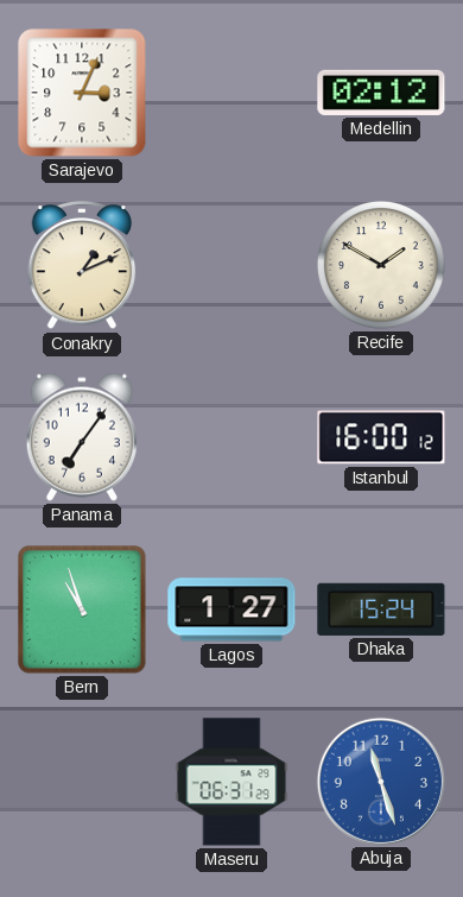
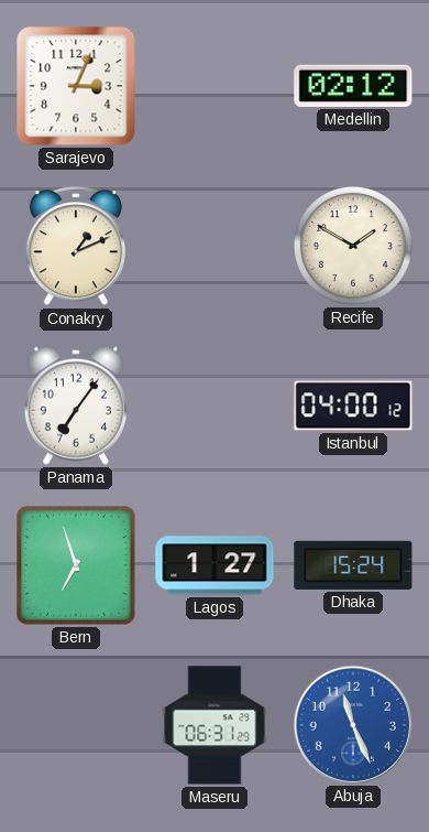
Istanbul: 16:00 -> 04:00
Bern: 10:57 -> 6:57
Abuja: 11:27 -> 11:26
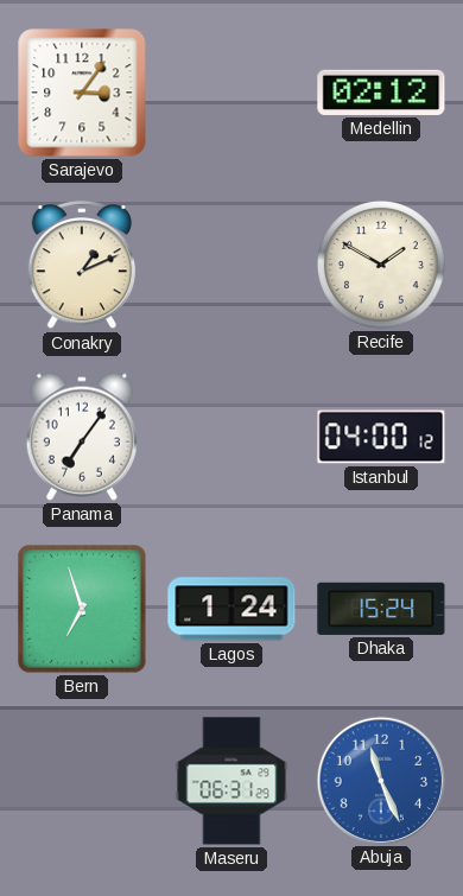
Sarajevo: 3:04 -> 3:06
Lagos: 1:27 -> 1:24
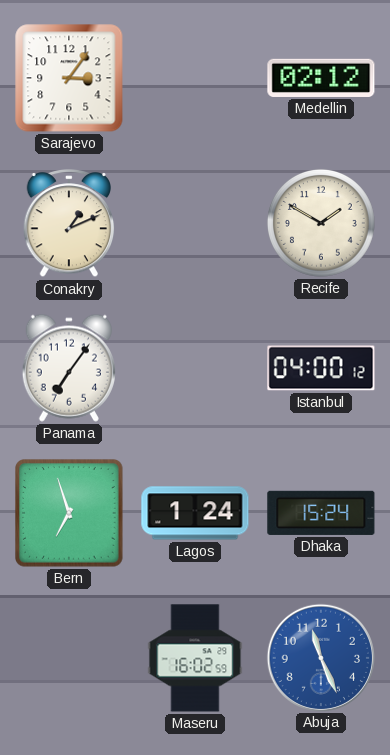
Maseru: 06:31 -> 16:02
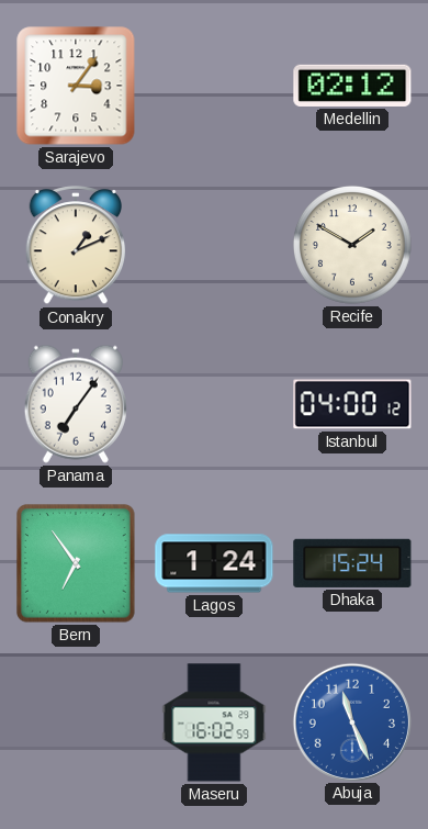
Bern: 6:57 -> 6:54
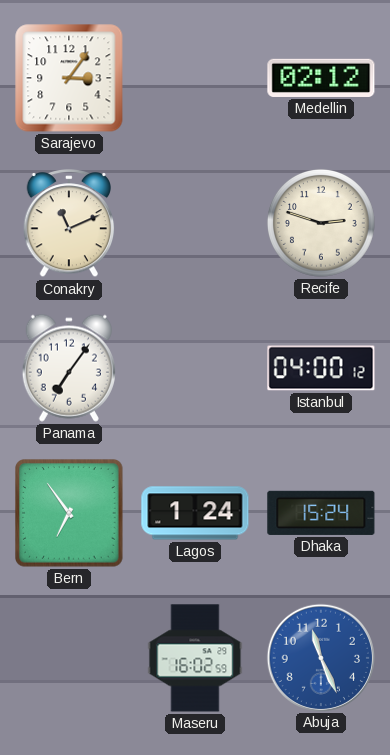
Conakry: 1:11 -> 11:11
Recife: 1:50 -> 2:48
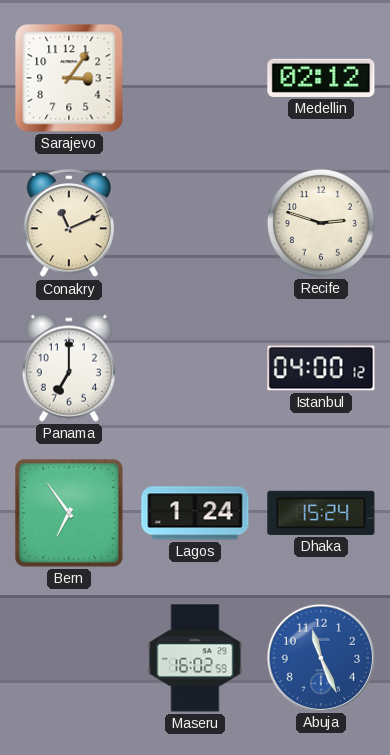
Panama: 7:06 -> 7:00
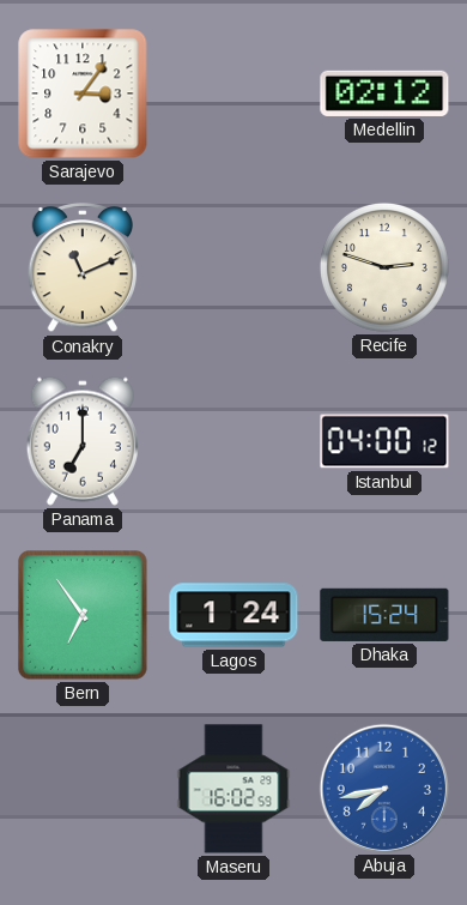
Abuja: 11:26 -> 7:43
